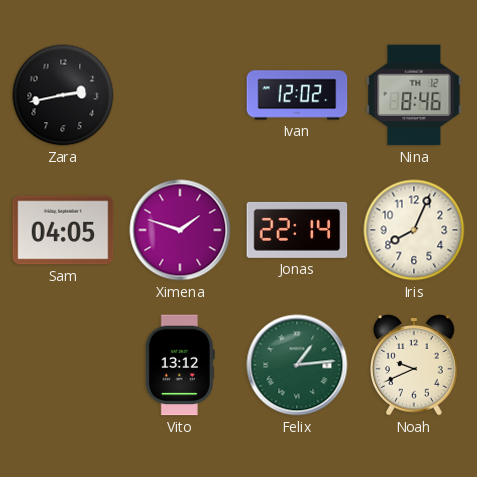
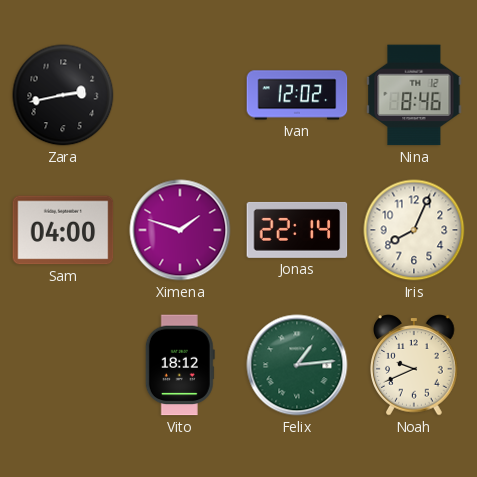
Sam: 04:05 -> 04:00
Vito: 13:12 -> 18:12
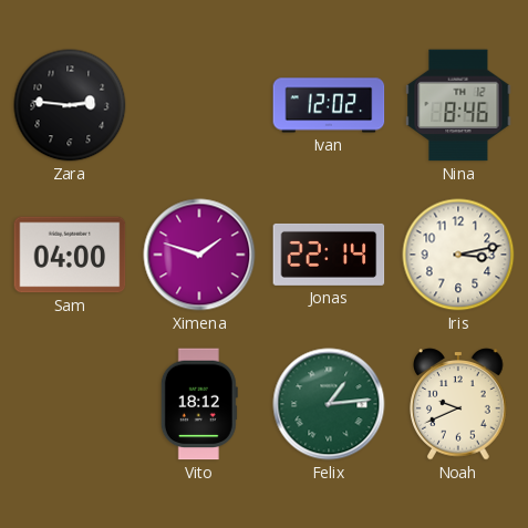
Zara: 2:43 -> 2:46
Iris: 8:04 -> 3:13
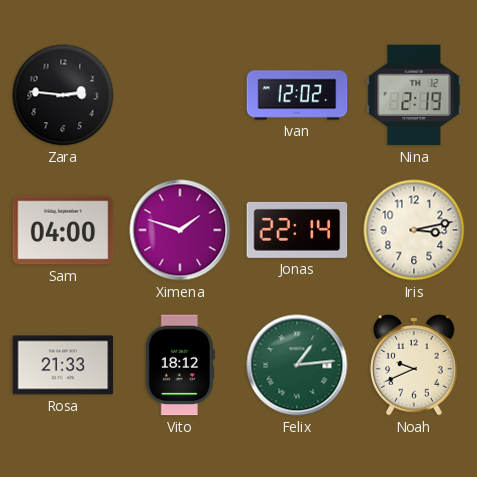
Nina: 8:46 -> 2:19
Rosa: none -> 21:33
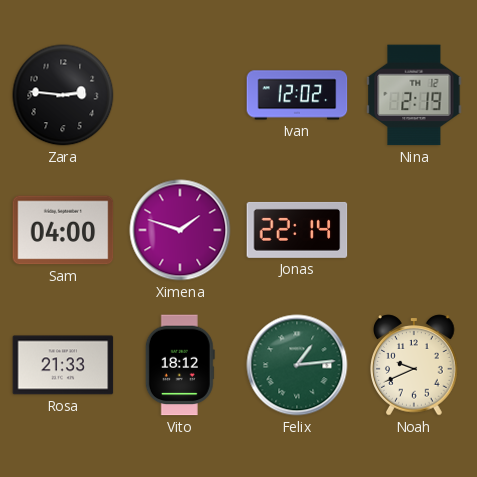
Iris: 3:13 -> none
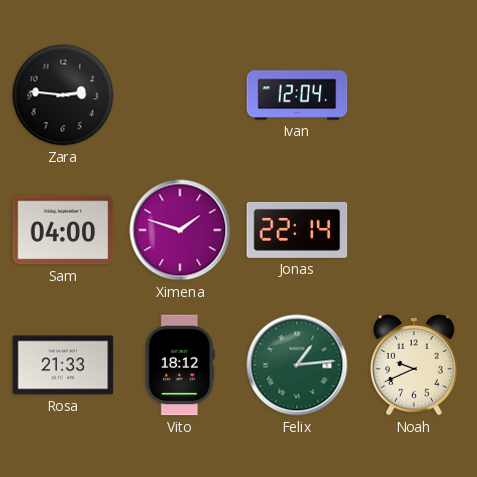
Ivan: 12:02 -> 12:04
Nina: 2:19 -> none
